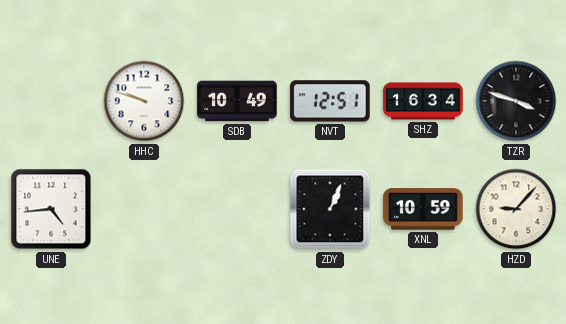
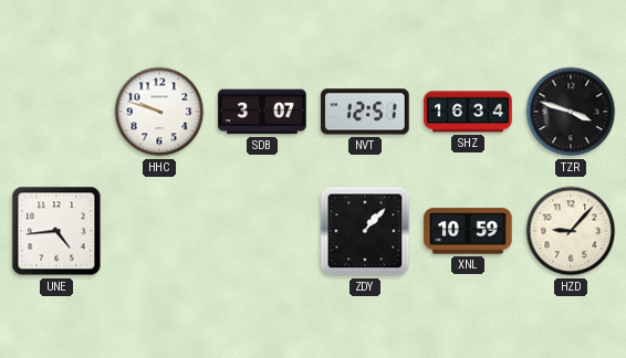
SDB: 10:49 -> 3:07
ZDY: 1:04 -> 1:07
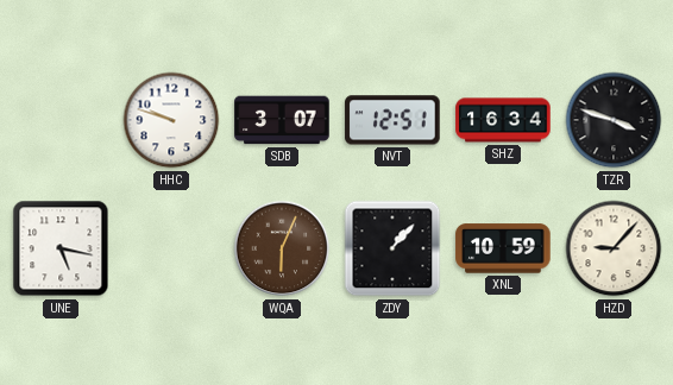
UNE: 4:44 -> 5:17
WQA: none -> 6:04
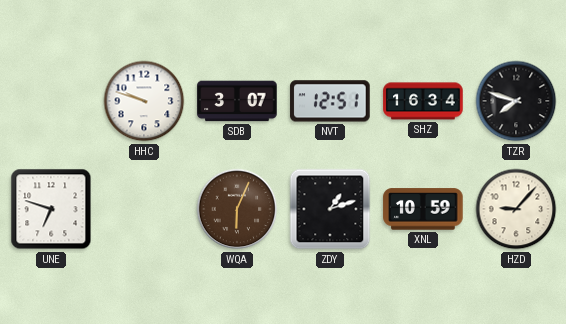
TZR: 3:48 -> 7:48
UNE: 5:17 -> 6:48
ZDY: 1:07 -> 1:12
